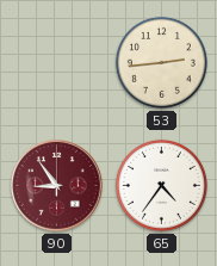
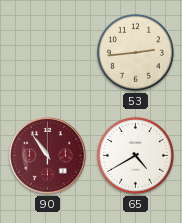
90: 8:54 -> 10:54
65: 4:36 -> 4:40
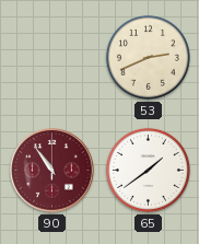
53: 2:44 -> 2:41
65: 4:40 -> 1:39
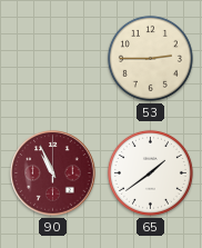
53: 2:41 -> 2:45
90: 10:54 -> 10:56
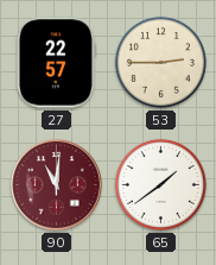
27: none -> 22:57
90: 10:56 -> 11:01
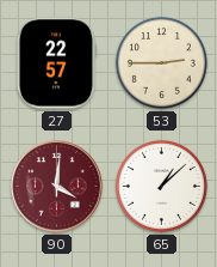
90: 11:01 -> 4:01
65: 1:39 -> 1:08
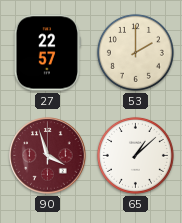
53: 2:45 -> 2:00
90: 4:01 -> 3:57
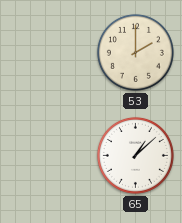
27: 22:57 -> none
90: 3:57 -> none
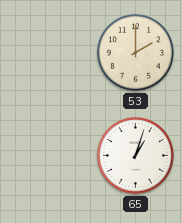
65: 1:08 -> 1:03
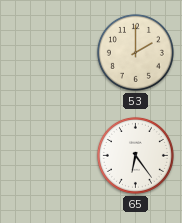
65: 1:03 -> 6:24
